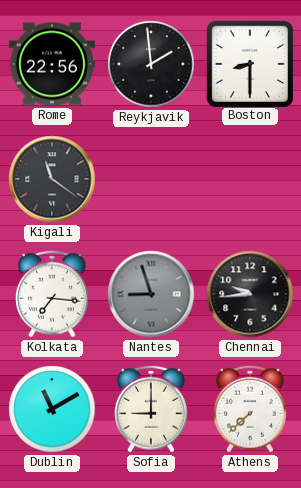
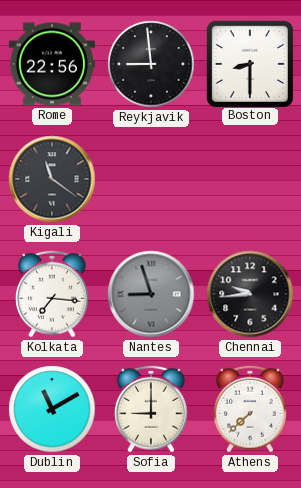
Reykjavik: 1:59 -> 8:59
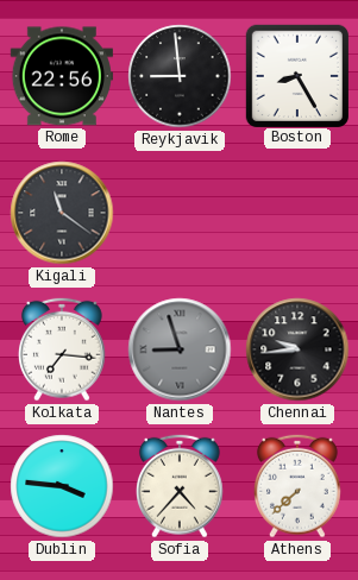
Boston: 8:30 -> 8:25
Dublin: 11:10 -> 3:46
Sofia: 9:00 -> 4:37
